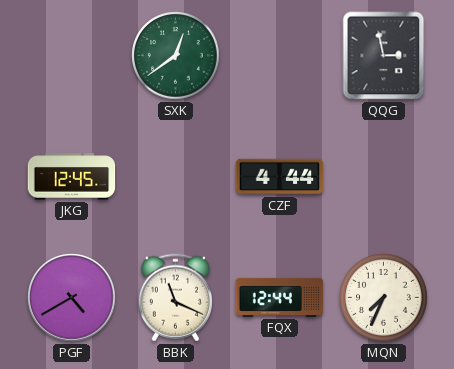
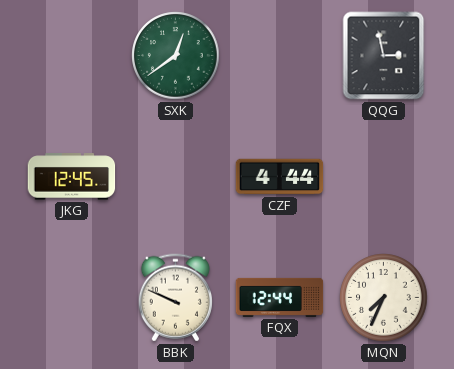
PGF: 4:40 -> none
BBK: 11:19 -> 9:49
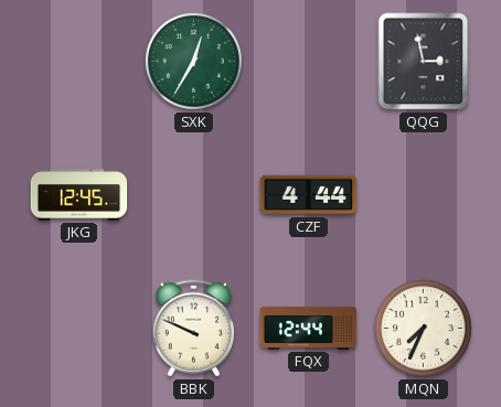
SXK: 12:39 -> 12:35
